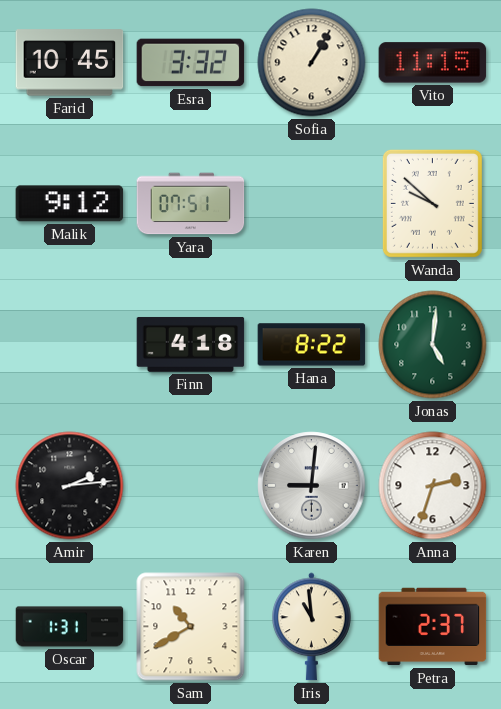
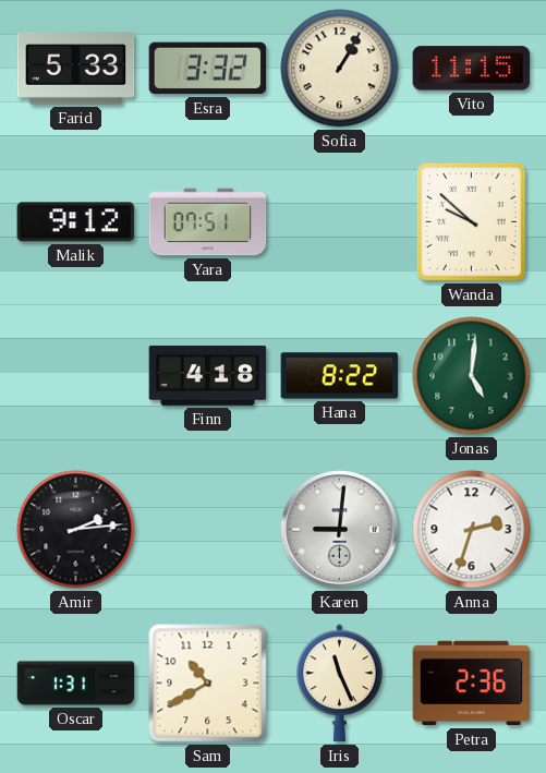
Farid: 10:45 -> 5:33
Iris: 10:59 -> 11:26
Petra: 2:37 -> 2:36
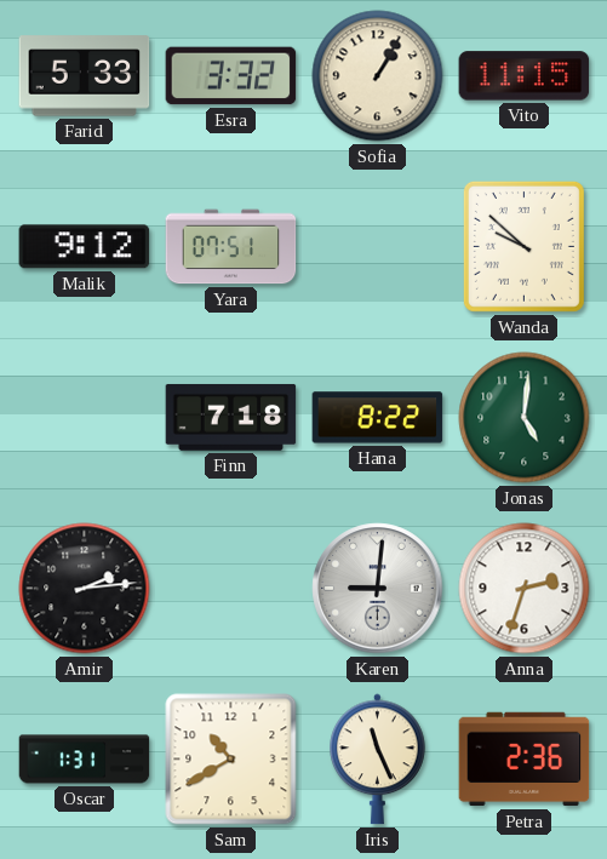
Finn: 4:18 -> 7:18
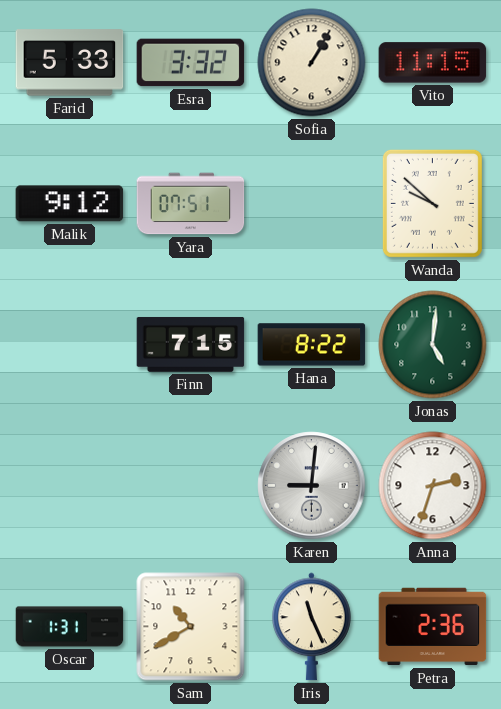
Finn: 7:18 -> 7:15
Amir: 2:14 -> none
